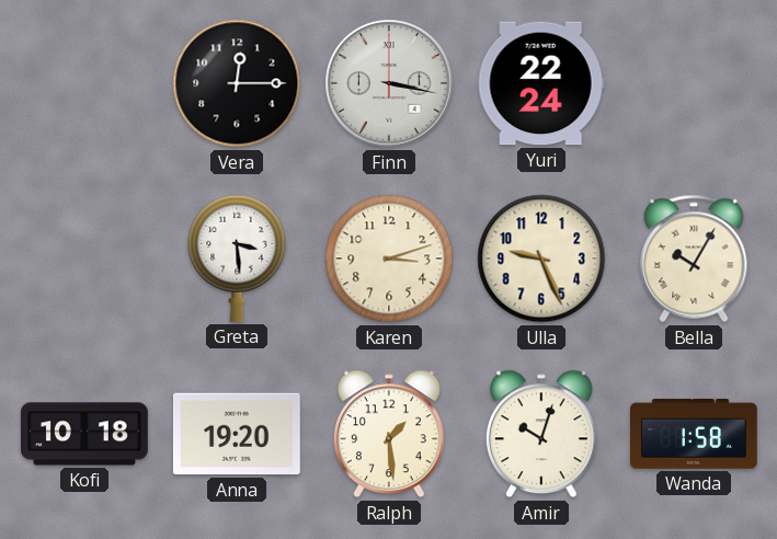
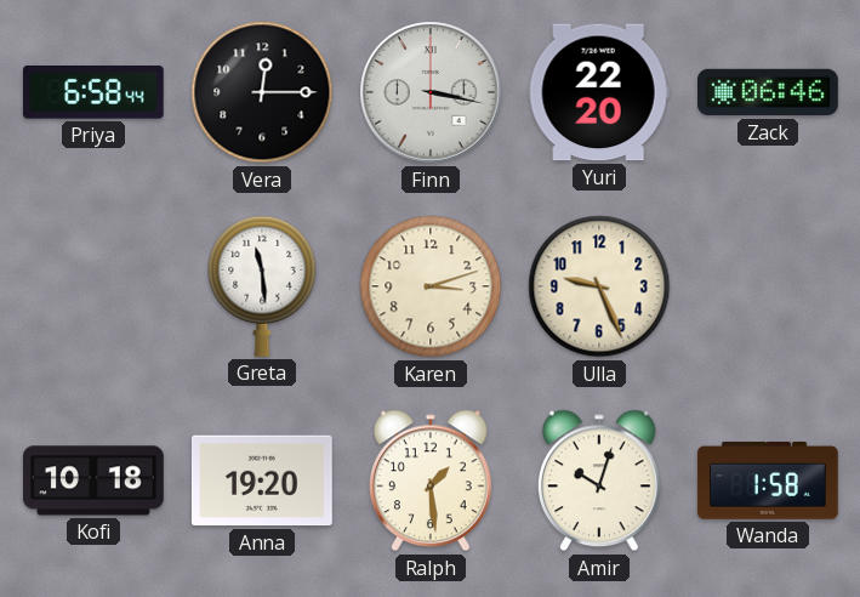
Priya: none -> 6:58
Yuri: 22:24 -> 22:20
Zack: none -> 06:46
Greta: 3:29 -> 11:29
Bella: 10:05 -> none
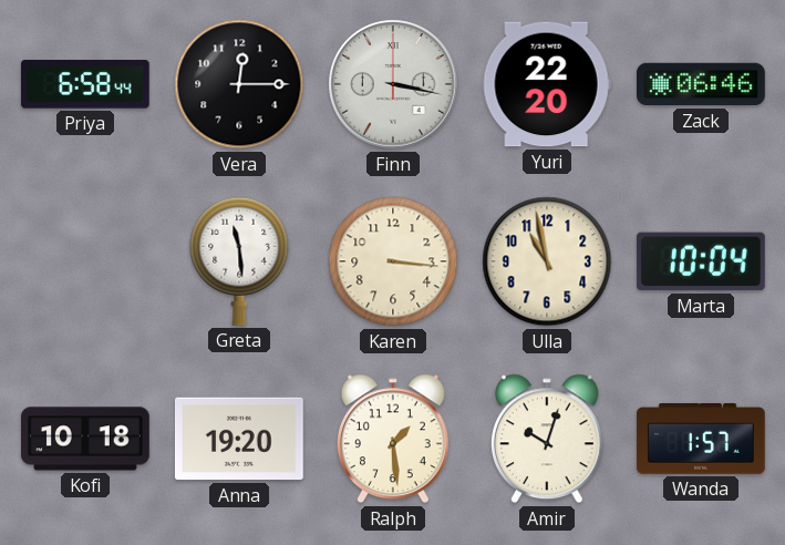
Karen: 3:12 -> 3:16
Ulla: 9:26 -> 10:58
Marta: none -> 10:04
Wanda: 1:58 -> 1:57
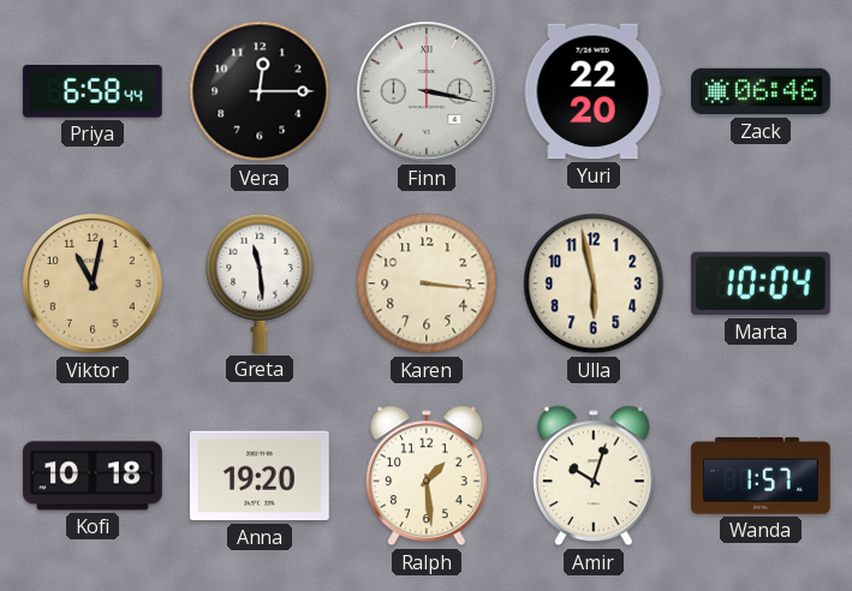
Viktor: none -> 11:02
Ulla: 10:58 -> 5:58
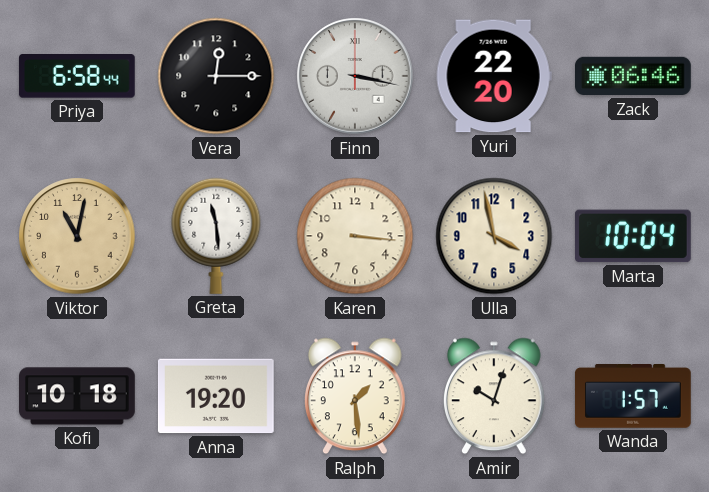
Ulla: 5:58 -> 3:58
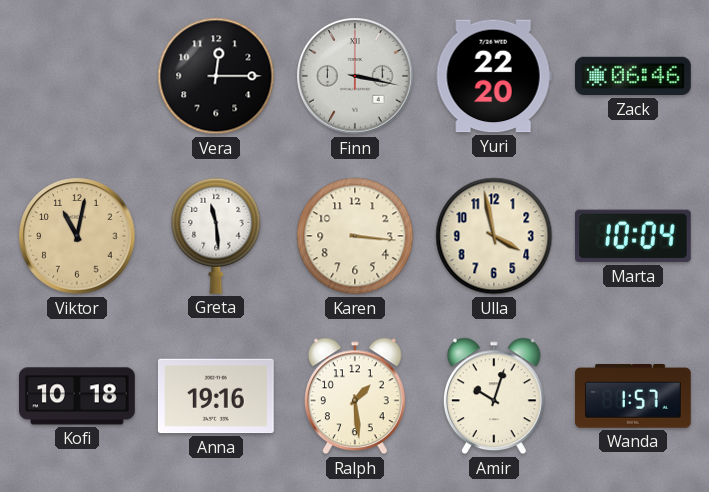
Priya: 6:58 -> none
Anna: 19:20 -> 19:16
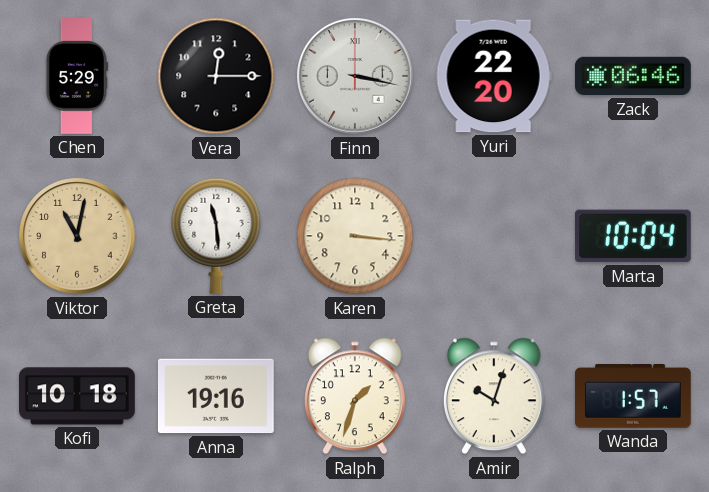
Chen: none -> 5:29
Ulla: 3:58 -> none
Ralph: 1:29 -> 1:33
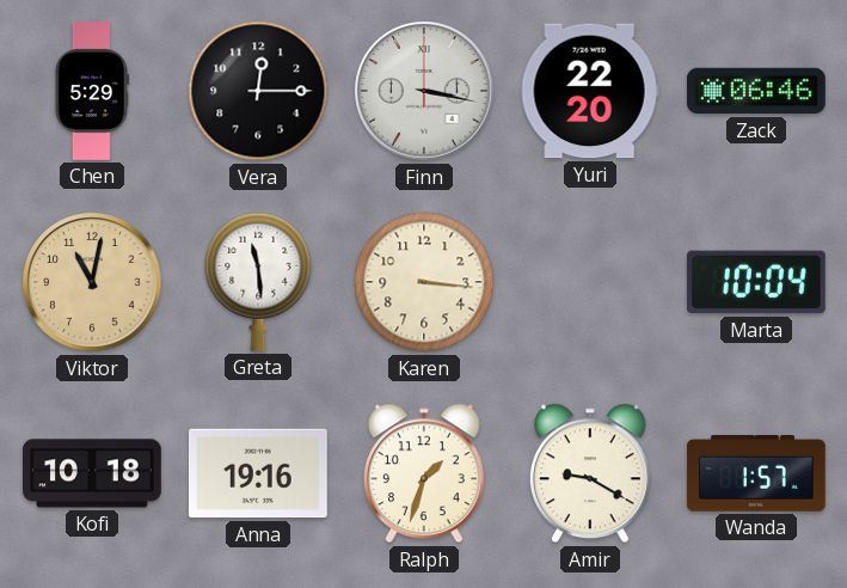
Amir: 10:03 -> 9:20
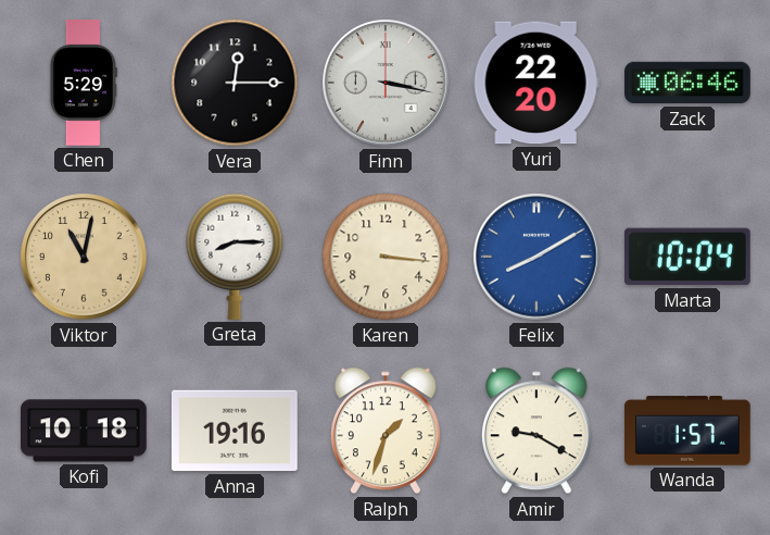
Greta: 11:29 -> 8:15
Felix: none -> 8:10
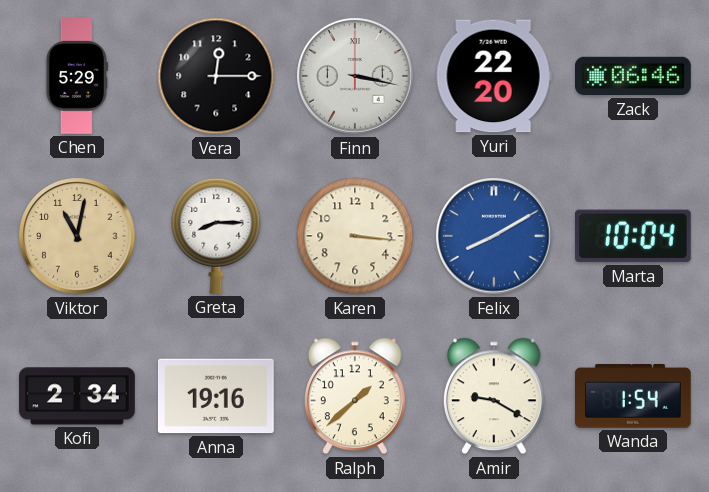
Kofi: 10:18 -> 2:34
Ralph: 1:33 -> 1:38
Wanda: 1:57 -> 1:54
